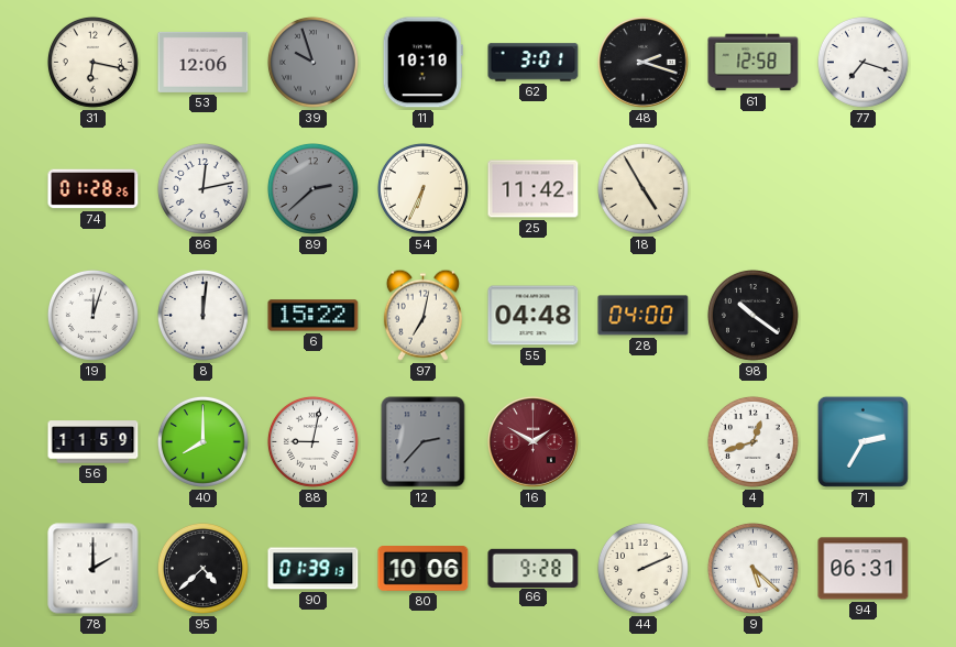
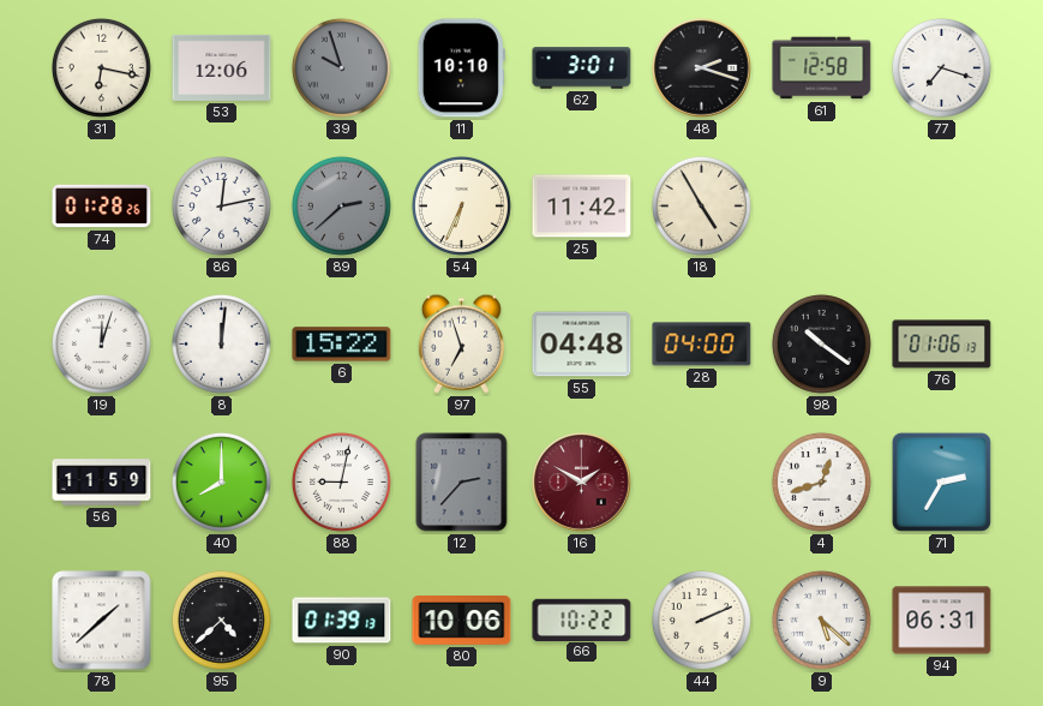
97: 7:02 -> 6:57
76: none -> 01:06
78: 2:00 -> 1:38
66: 9:28 -> 10:22
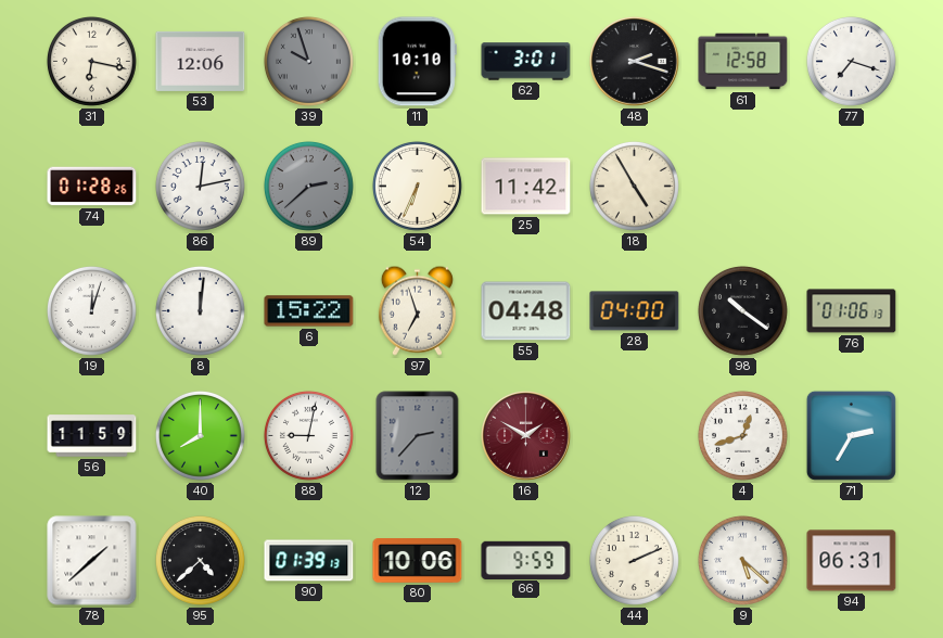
66: 10:22 -> 9:59
